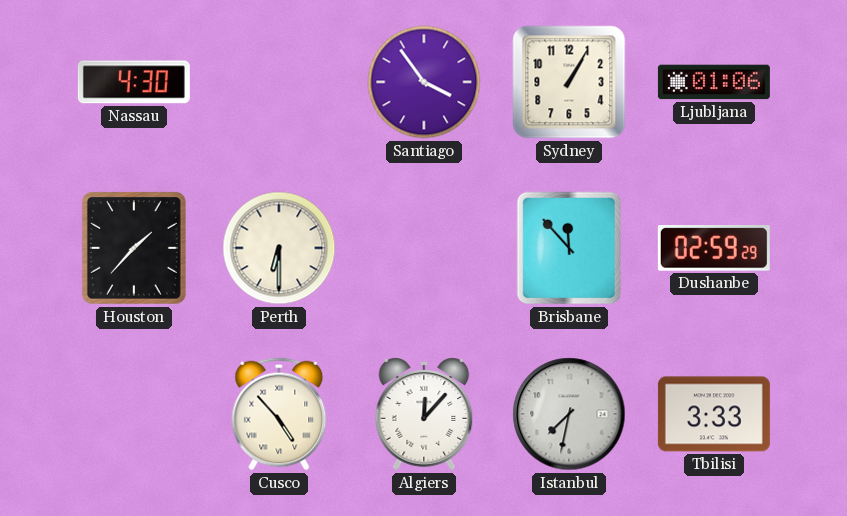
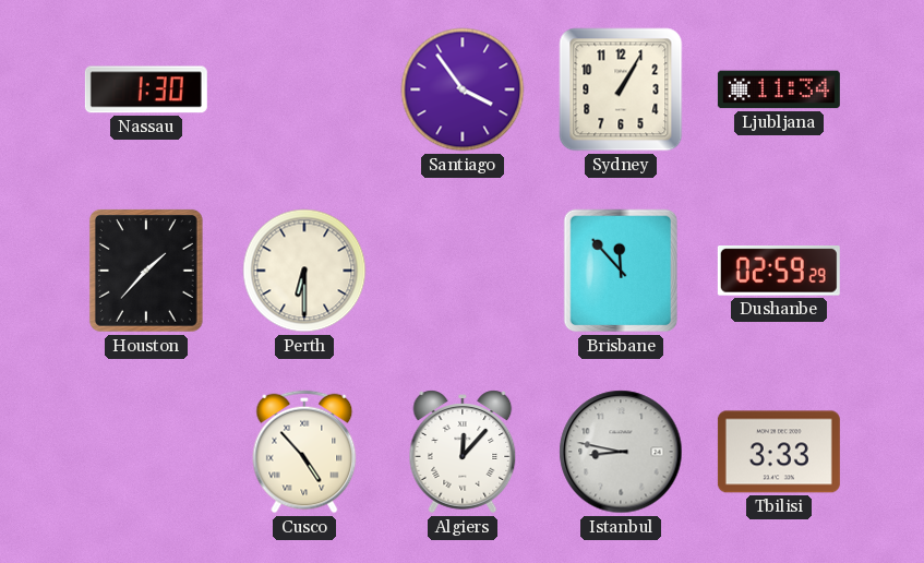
Nassau: 4:30 -> 1:30
Ljubljana: 01:06 -> 11:34
Istanbul: 7:32 -> 8:47
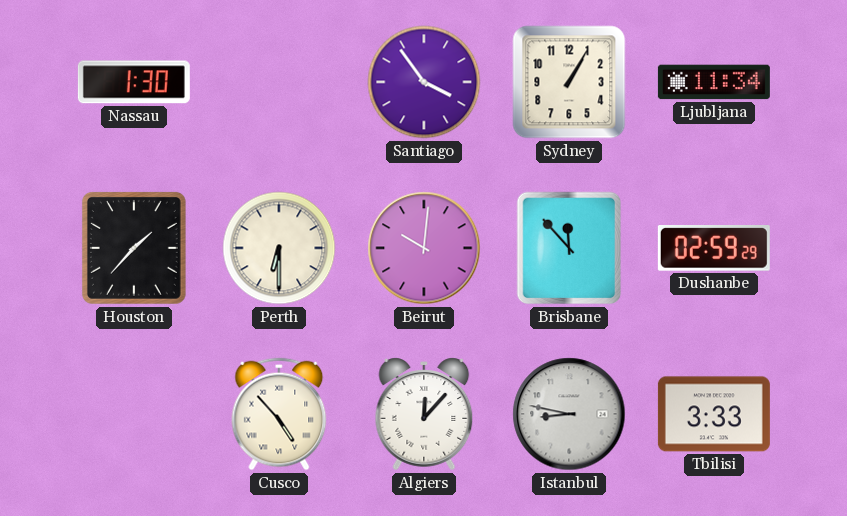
Beirut: none -> 10:01
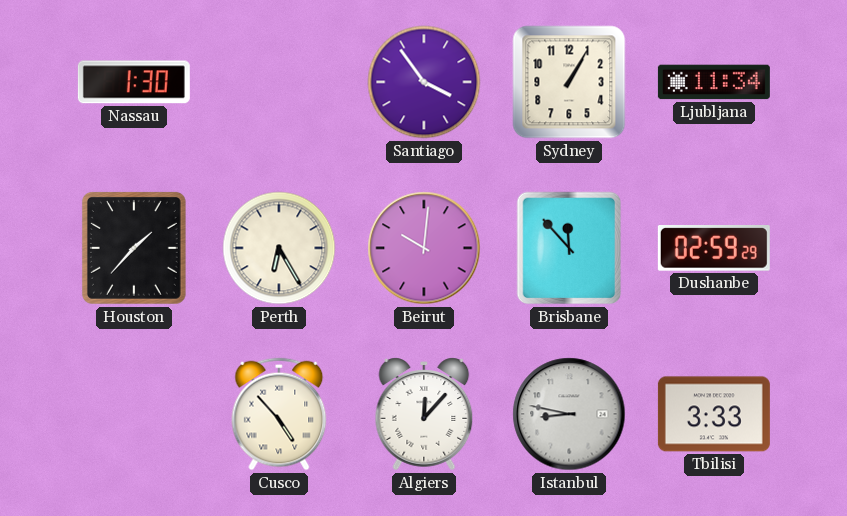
Perth: 6:30 -> 6:25
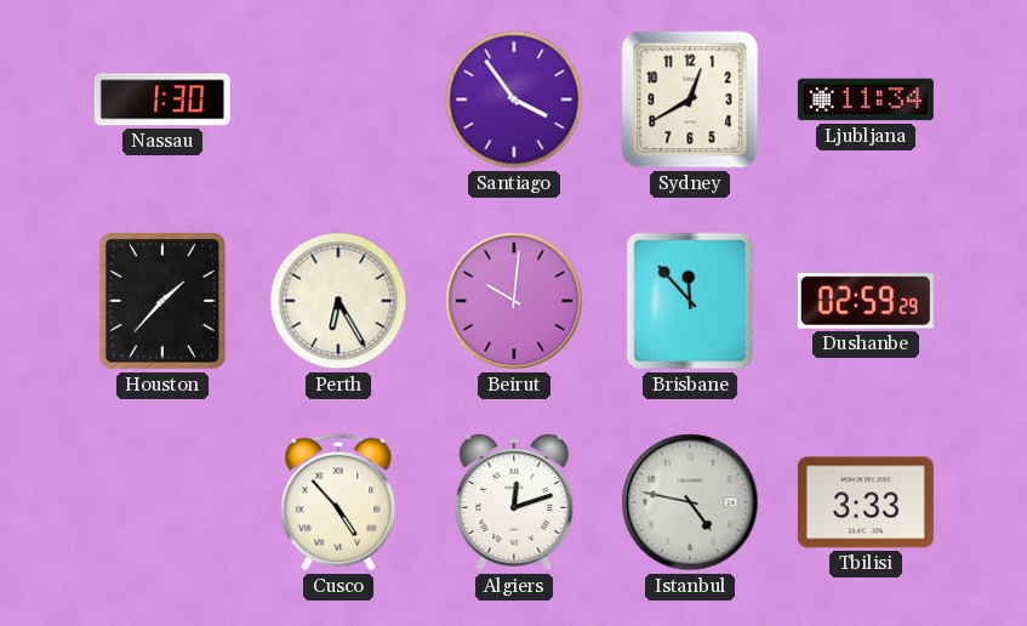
Sydney: 1:05 -> 12:40
Algiers: 12:07 -> 12:12
Istanbul: 8:47 -> 4:47
